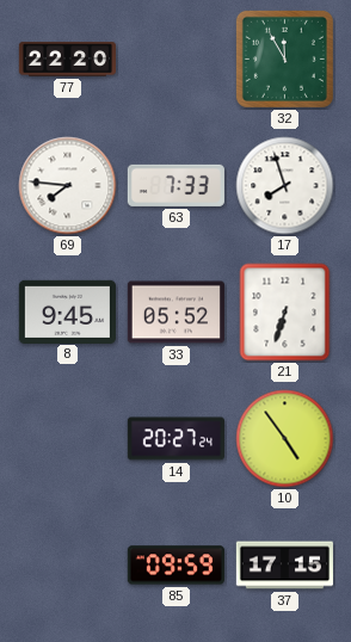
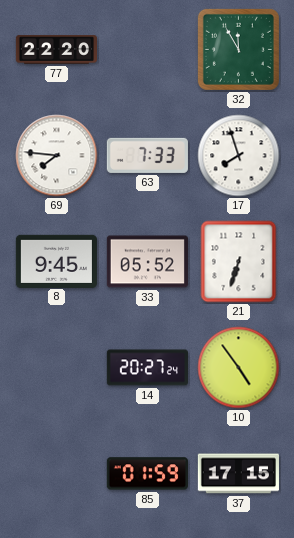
85: 09:59 -> 01:59
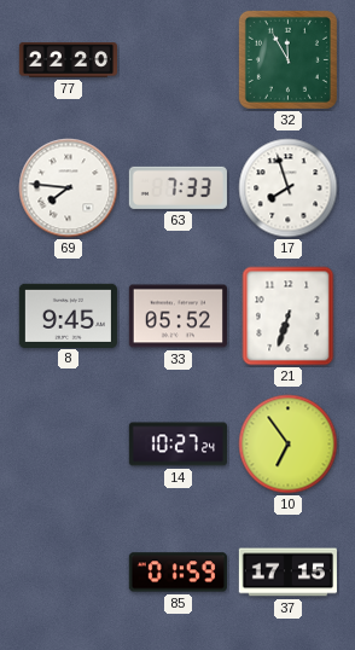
14: 20:27 -> 10:27
10: 4:54 -> 6:54
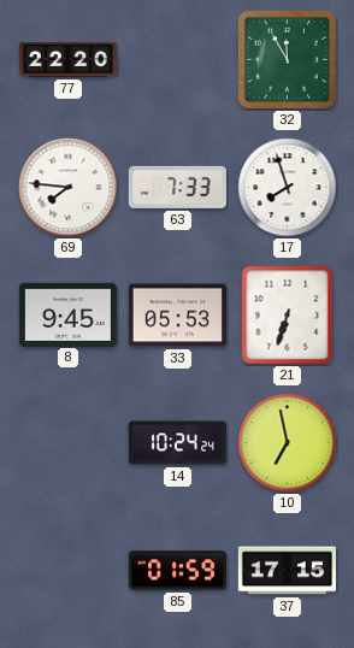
33: 05:52 -> 05:53
14: 10:27 -> 10:24
10: 6:54 -> 6:58
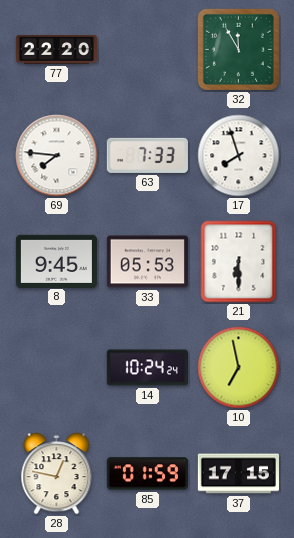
21: 6:33 -> 6:30
28: none -> 12:47
